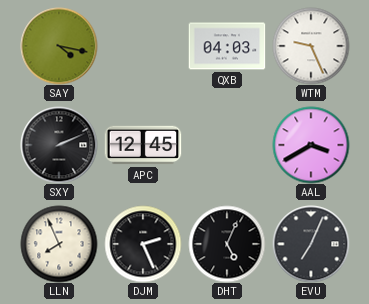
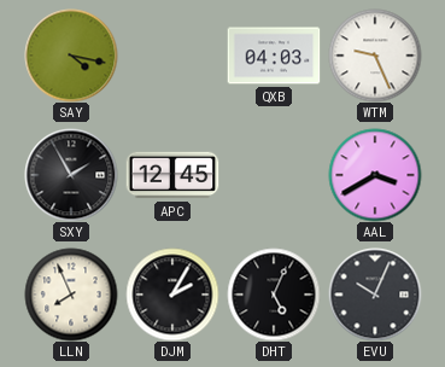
SXY: 2:11 -> 1:55
DJM: 2:26 -> 2:05
EVU: 7:04 -> 10:04
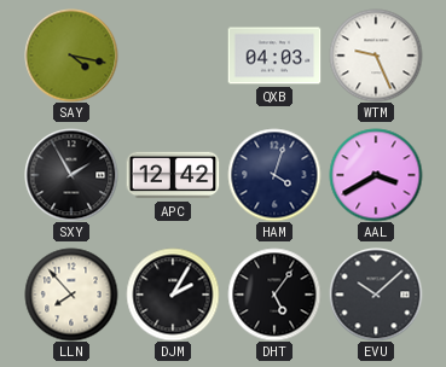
APC: 12:45 -> 12:42
HAM: none -> 4:03
LLN: 7:56 -> 7:53
DHT: 5:04 -> 5:06
EVU: 10:04 -> 10:08
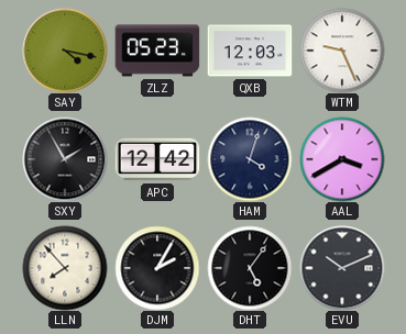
ZLZ: none -> 05:23
QXB: 04:03 -> 12:03
EVU: 10:08 -> 10:11
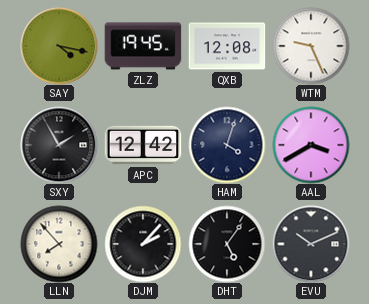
ZLZ: 05:23 -> 19:45
QXB: 12:03 -> 12:08
DJM: 2:05 -> 2:07
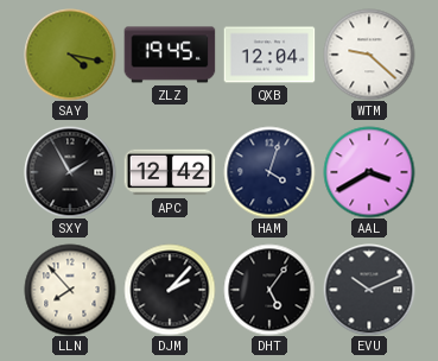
QXB: 12:08 -> 12:04
WTM: 9:26 -> 9:22
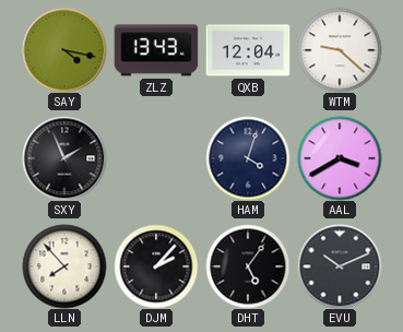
ZLZ: 19:45 -> 13:43
SXY: 1:55 -> 1:56
APC: 12:42 -> none
